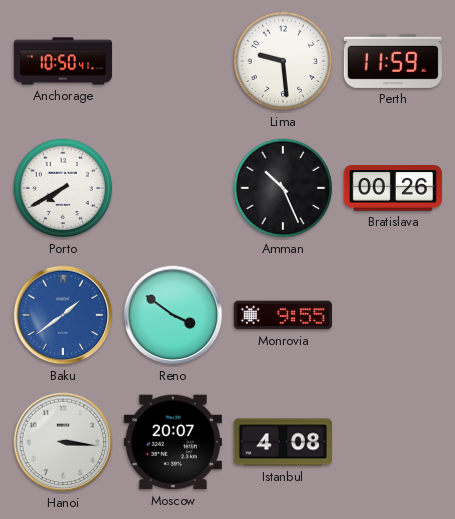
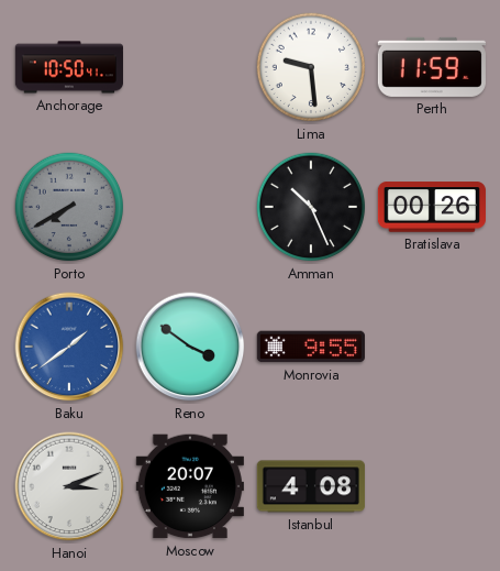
Porto dial: white -> grey
Hanoi: 3:16 -> 3:11
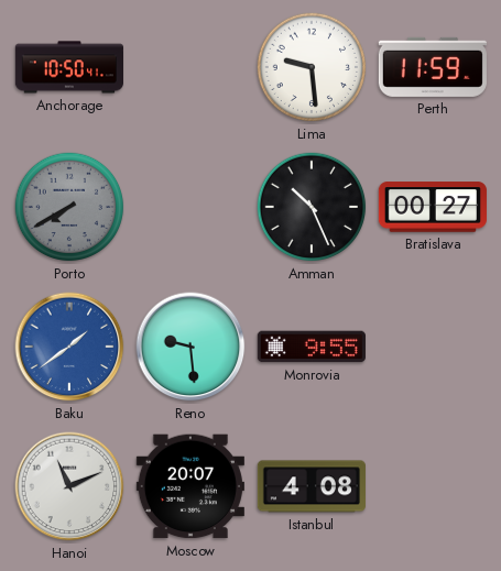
Bratislava: 00:26 -> 00:27
Reno: 3:51 -> 9:29
Hanoi: 3:11 -> 11:11
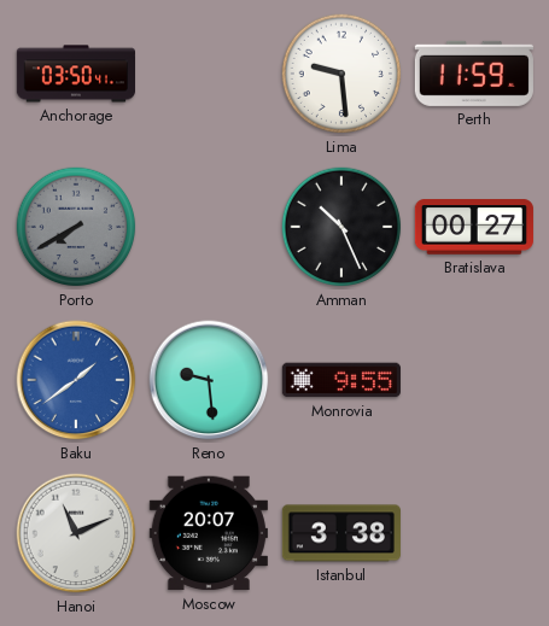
Anchorage: 10:50 -> 03:50
Istanbul: 4:08 -> 3:38
